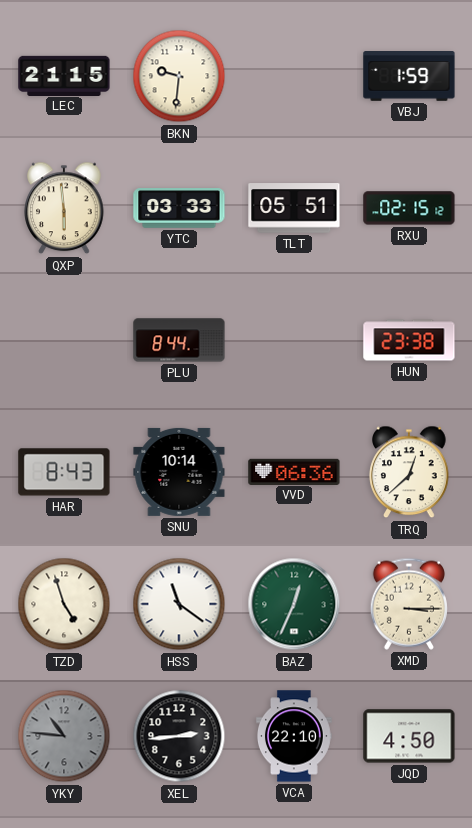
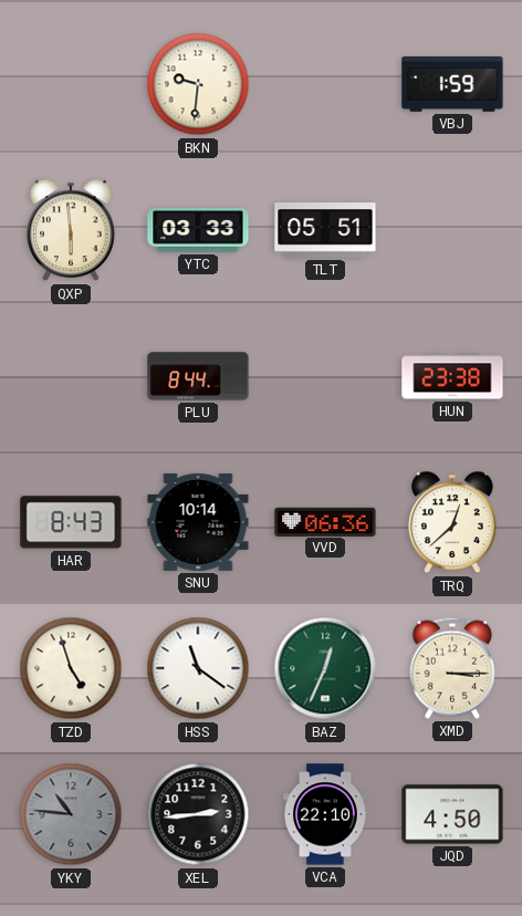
LEC: 21:15 -> none
RXU: 02:15 -> none
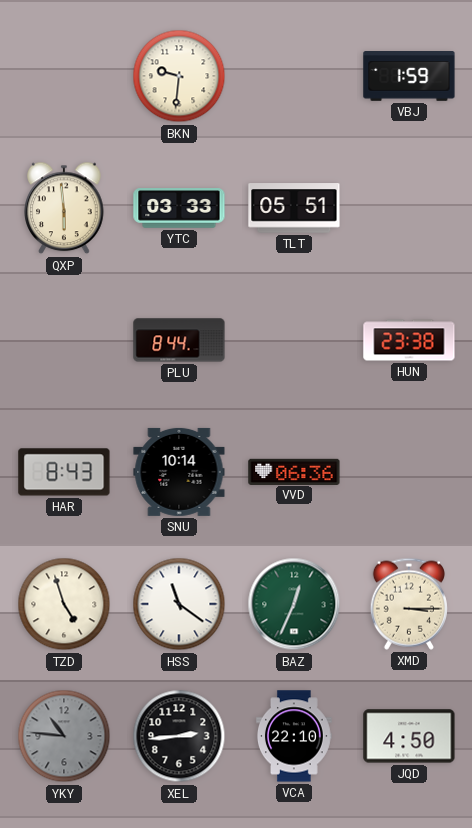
TRQ: 12:38 -> none
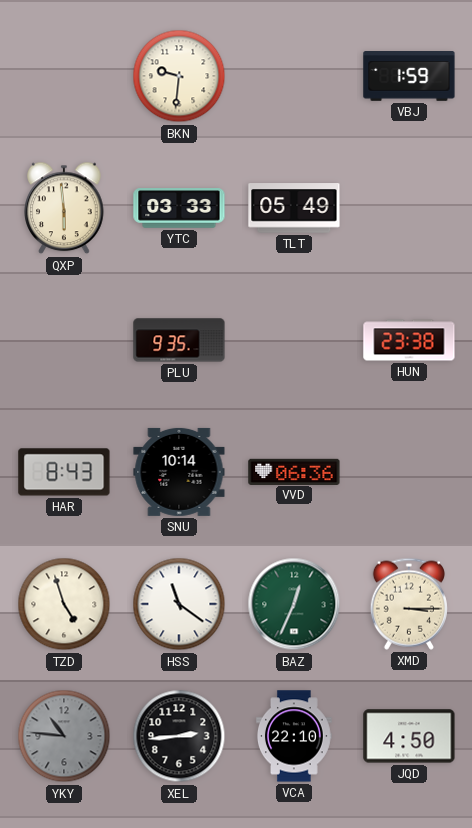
TLT: 05:51 -> 05:49
PLU: 8:44 -> 9:35
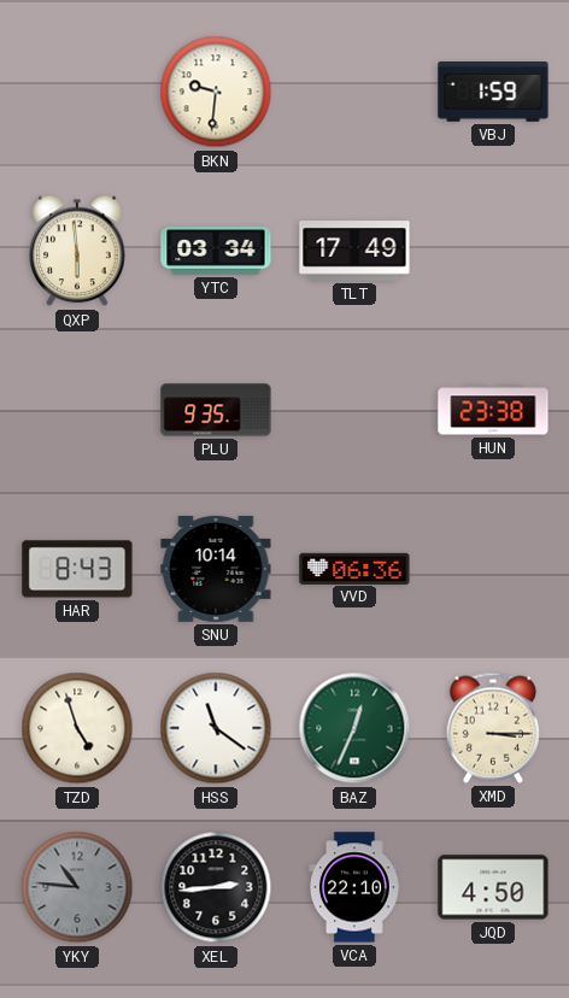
YTC: 03:33 -> 03:34
TLT: 05:49 -> 17:49
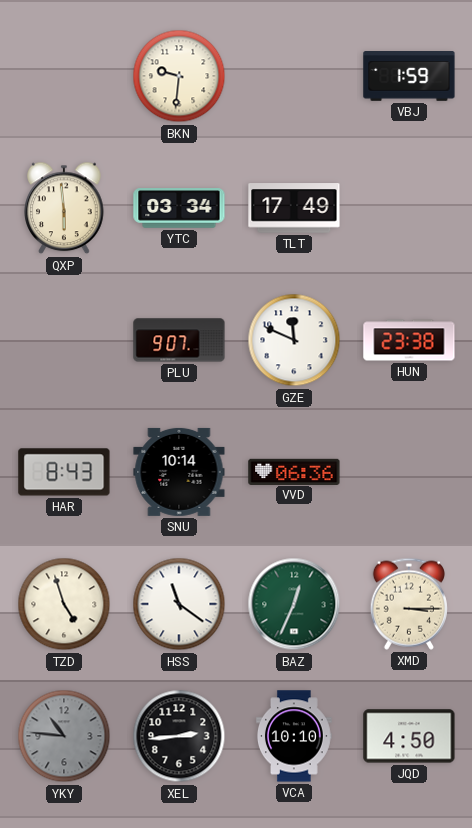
PLU: 9:35 -> 9:07
GZE: none -> 11:49
VCA: 22:10 -> 10:10
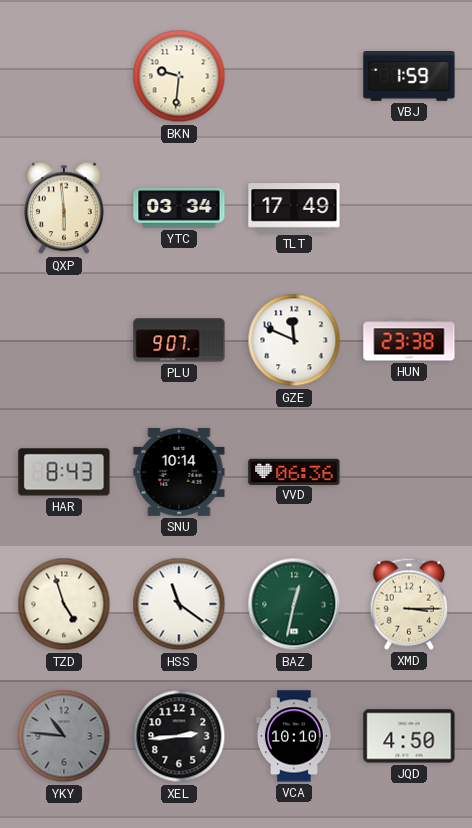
BAZ: 12:34 -> 12:32
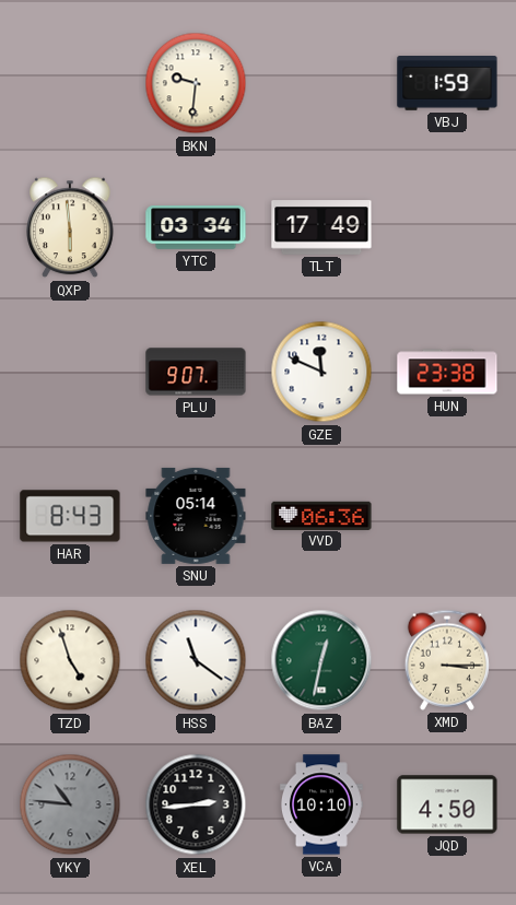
SNU: 10:14 -> 05:14
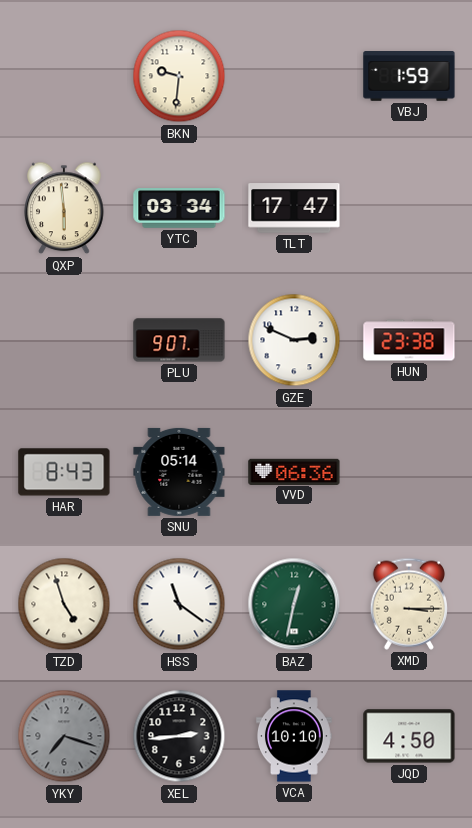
TLT: 17:49 -> 17:47
GZE: 11:49 -> 2:49
YKY: 10:46 -> 7:18
